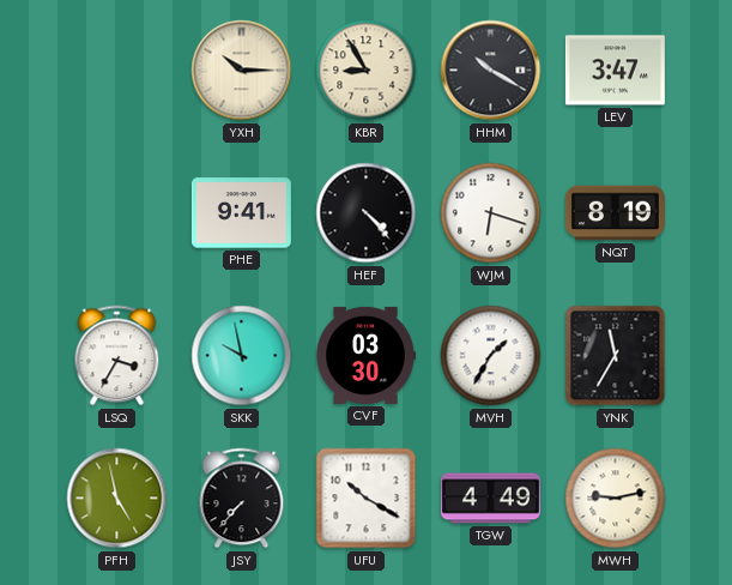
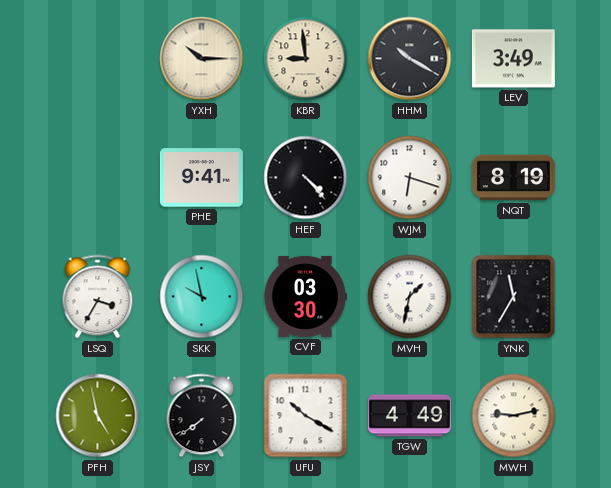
KBR: 8:55 -> 8:59
LEV: 3:47 -> 3:49
MVH: 1:35 -> 1:32
JSY: 7:37 -> 7:39
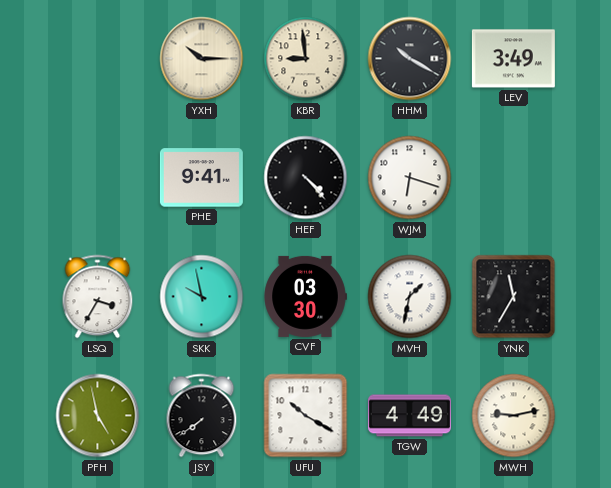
NQT: 8:19 -> none
